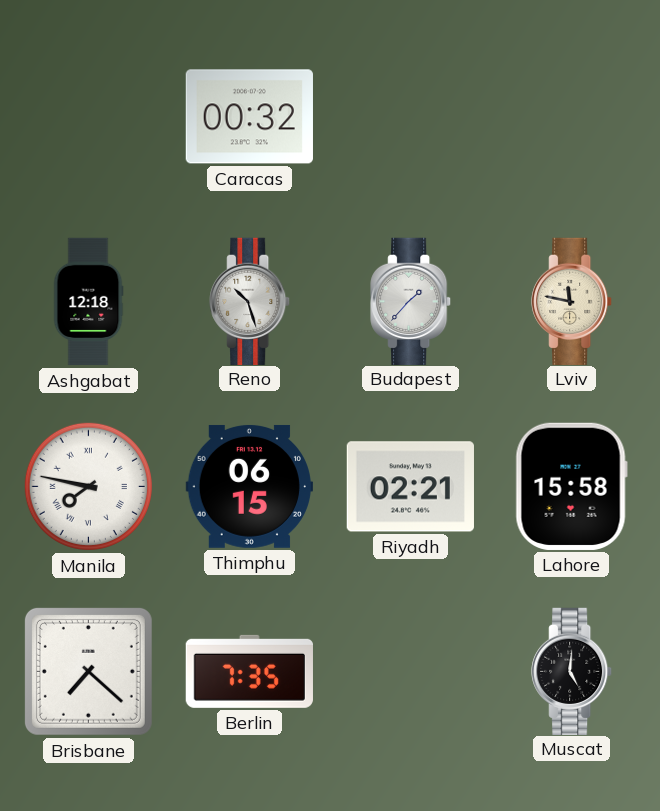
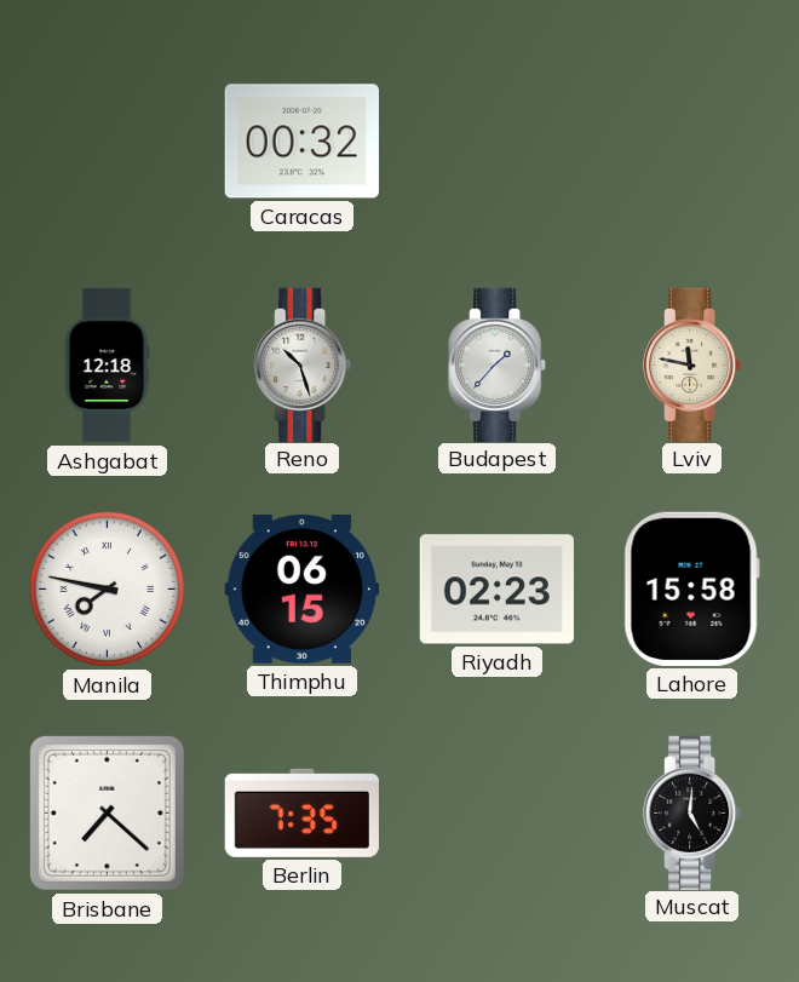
Riyadh: 02:21 -> 02:23
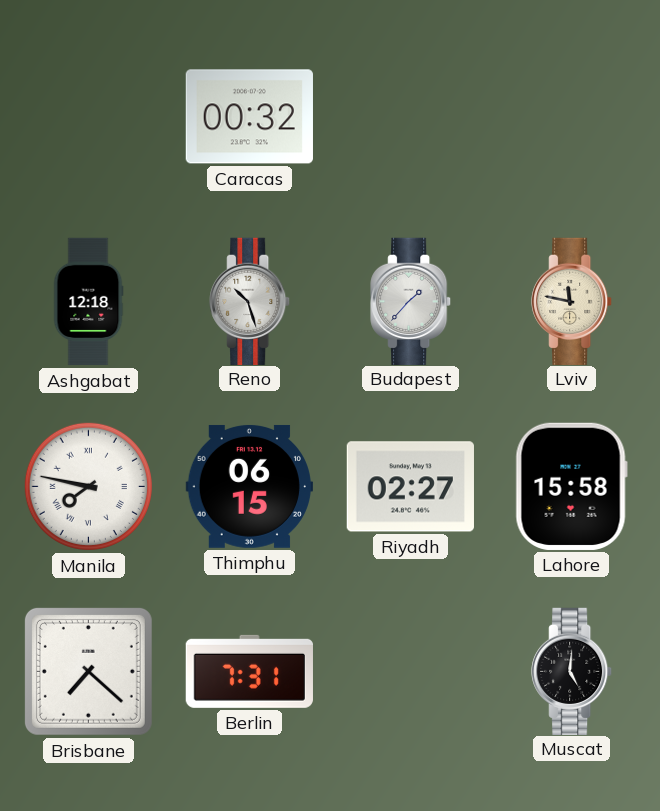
Riyadh: 02:23 -> 02:27
Berlin: 7:35 -> 7:31
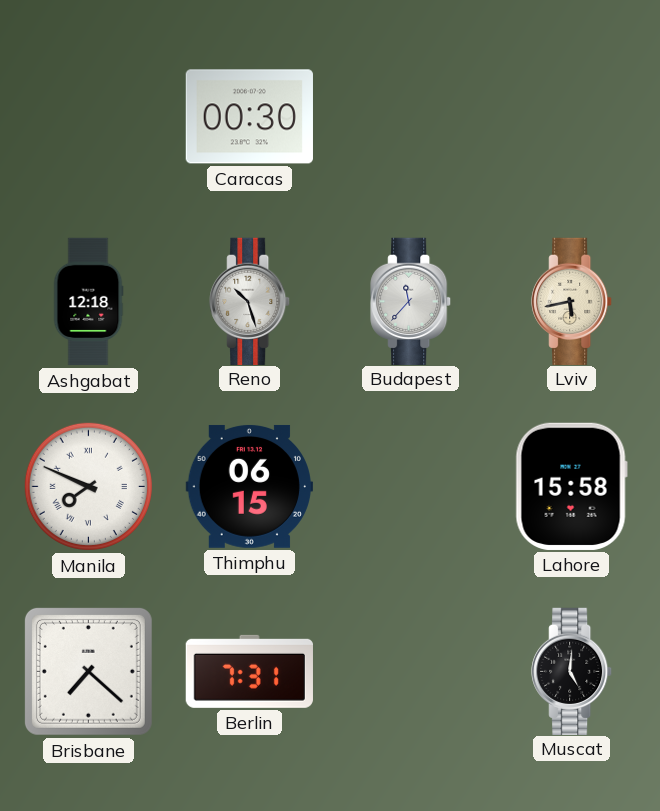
Caracas: 00:32 -> 00:30
Budapest: 1:37 -> 11:37
Lviv: 11:47 -> 5:43
Manila: 7:47 -> 7:49
Riyadh: 02:27 -> none
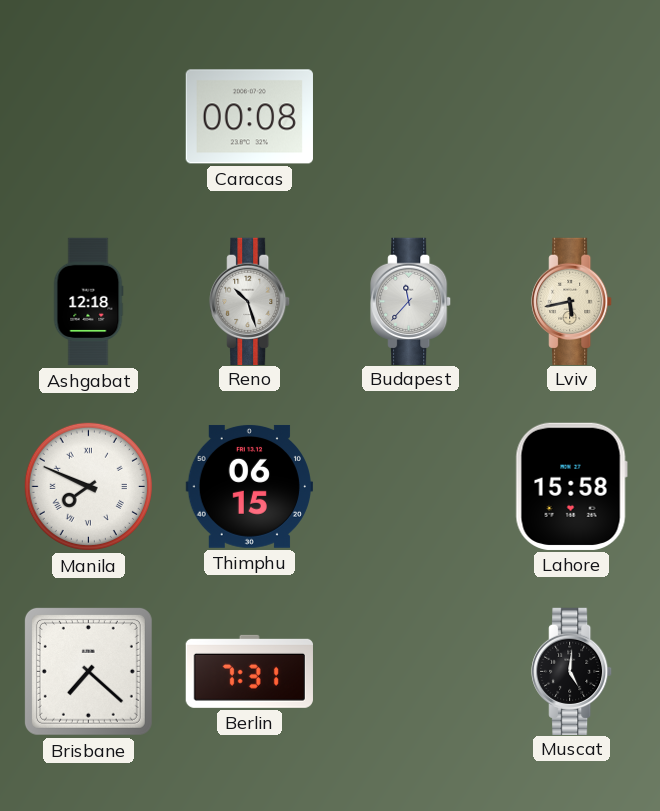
Caracas: 00:30 -> 00:08
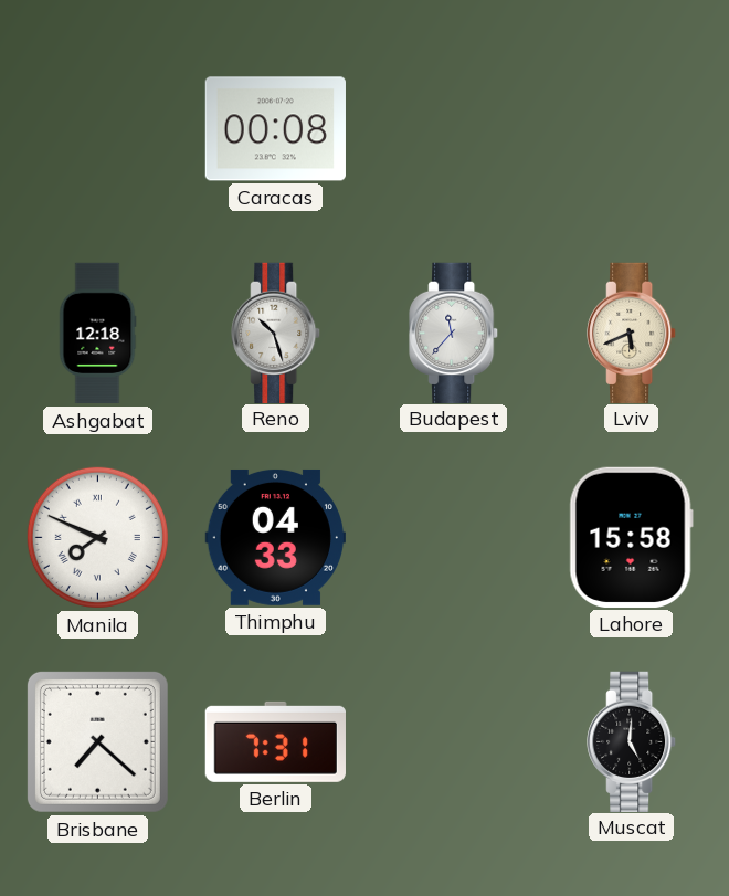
Lviv: 5:43 -> 5:41
Thimphu: 06:15 -> 04:33
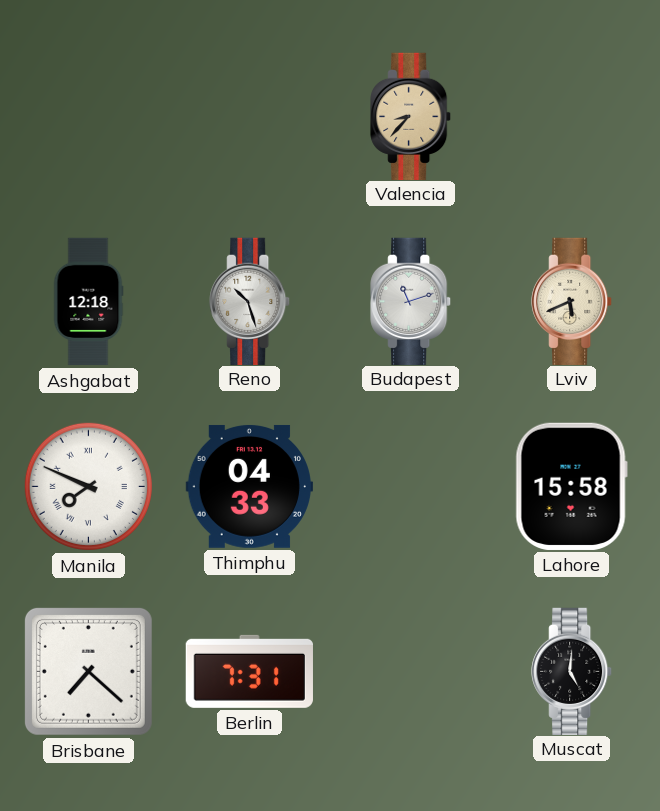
Caracas: 00:08 -> none
Valencia: none -> 8:37
Budapest: 11:37 -> 11:12
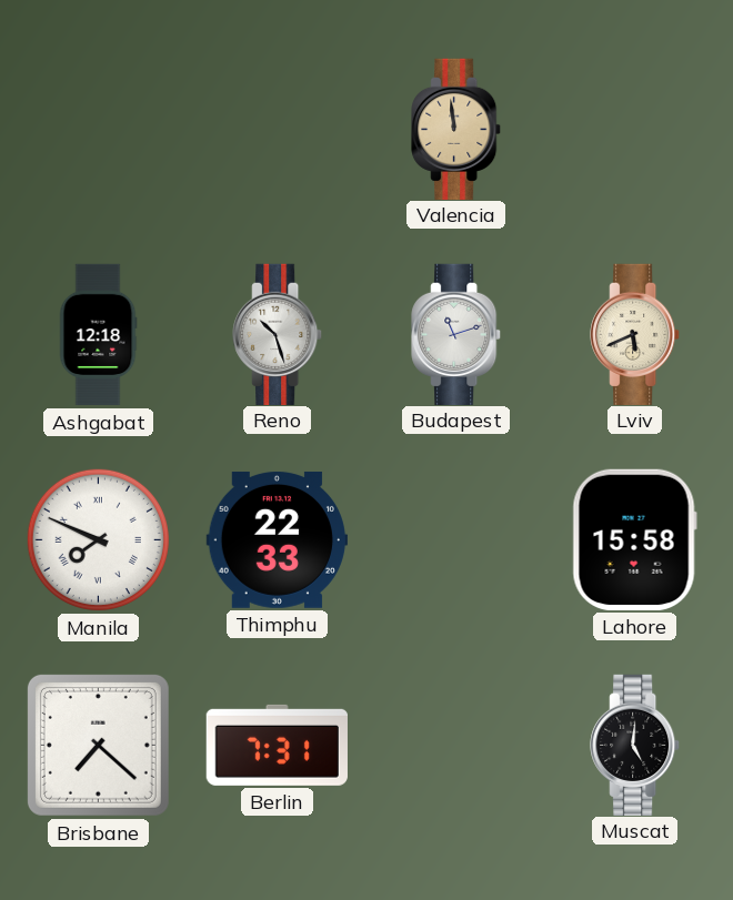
Valencia: 8:37 -> 11:59
Thimphu: 04:33 -> 22:33
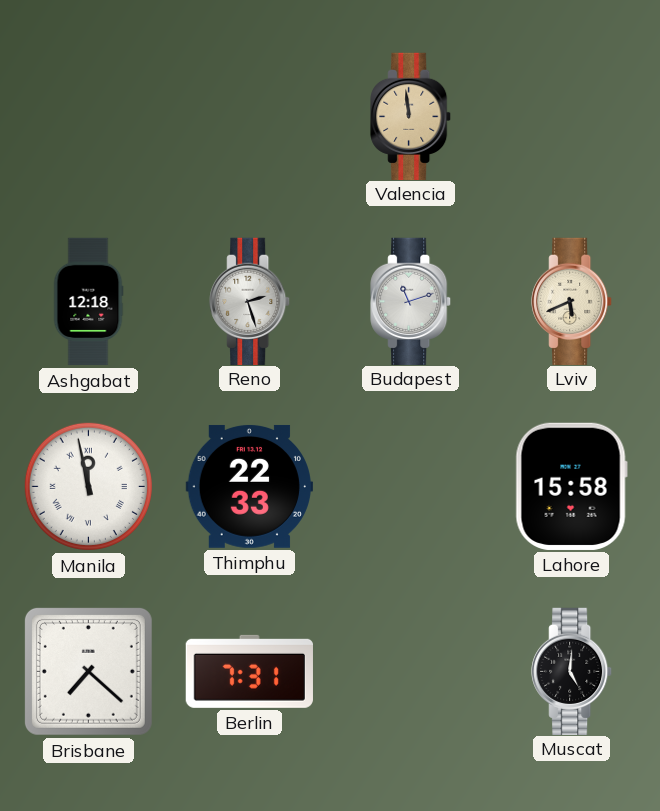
Reno: 10:27 -> 2:27
Manila: 7:49 -> 11:58
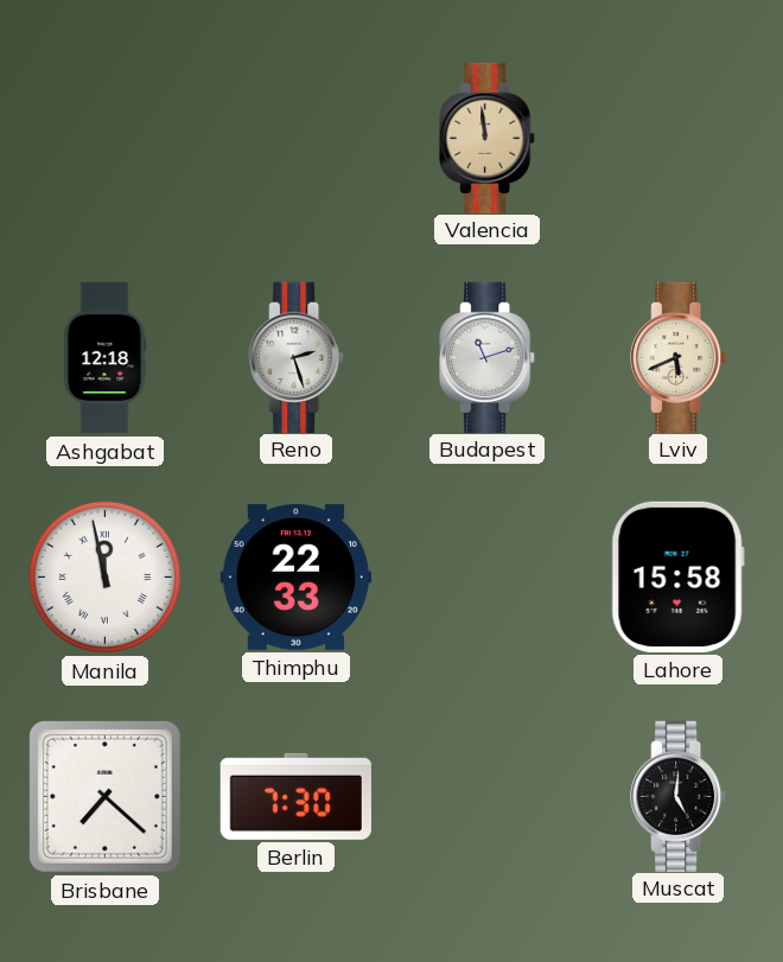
Berlin: 7:31 -> 7:30
